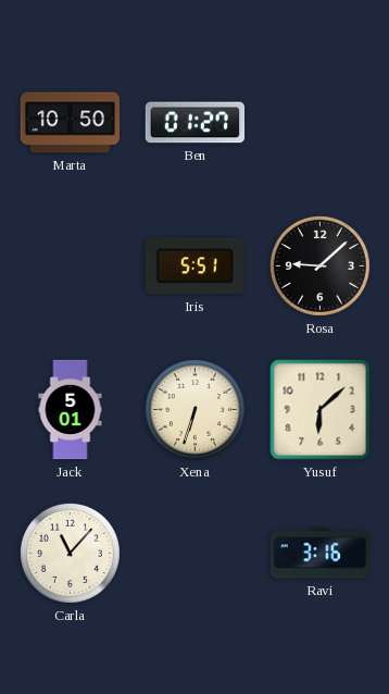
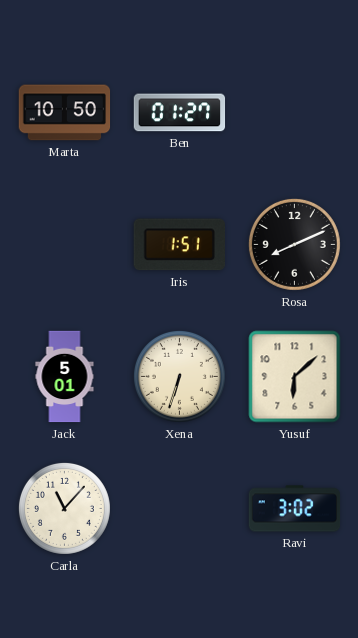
Iris: 5:51 -> 1:51
Rosa: 9:08 -> 8:11
Ravi: 3:16 -> 3:02
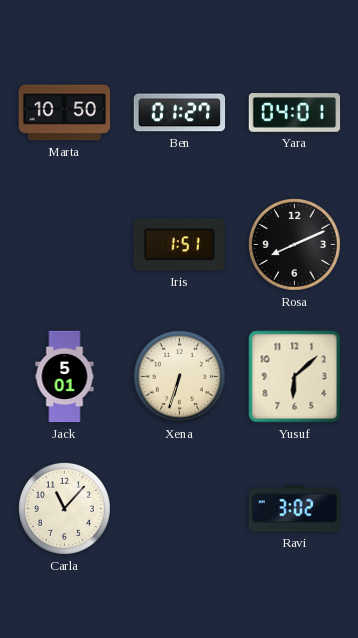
Yara: none -> 04:01
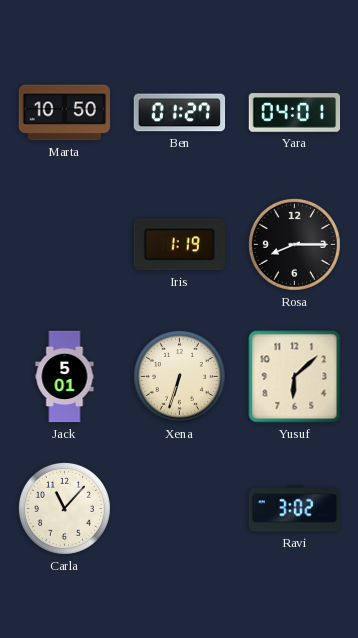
Iris: 1:51 -> 1:19
Rosa: 8:11 -> 8:15
